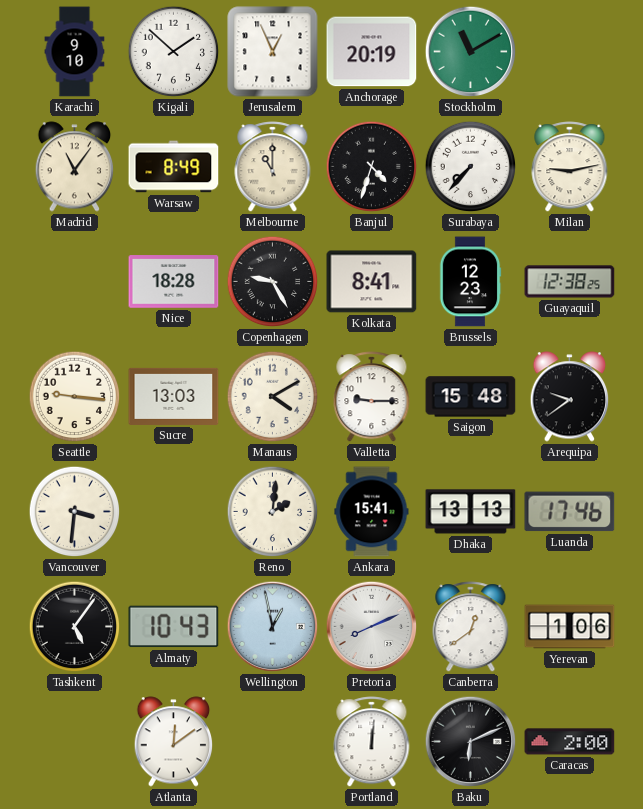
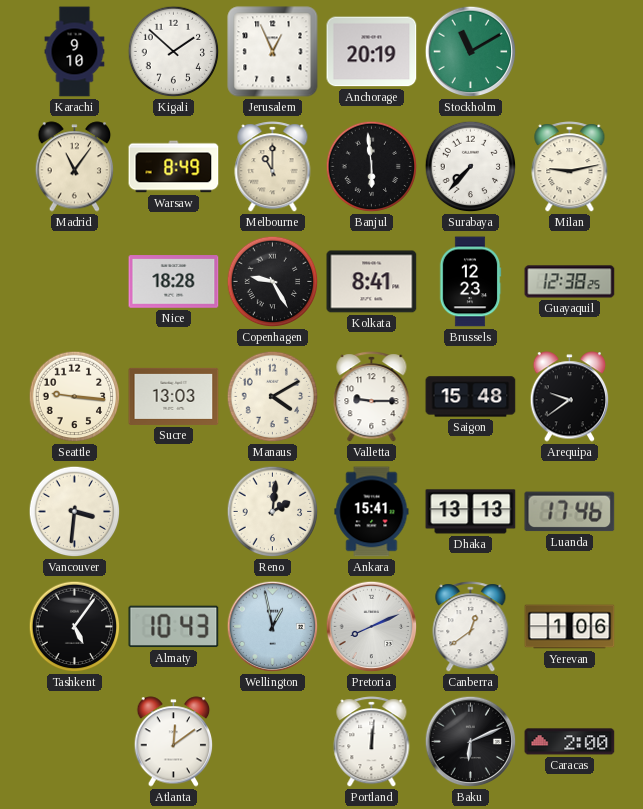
Banjul: 4:33 -> 5:59
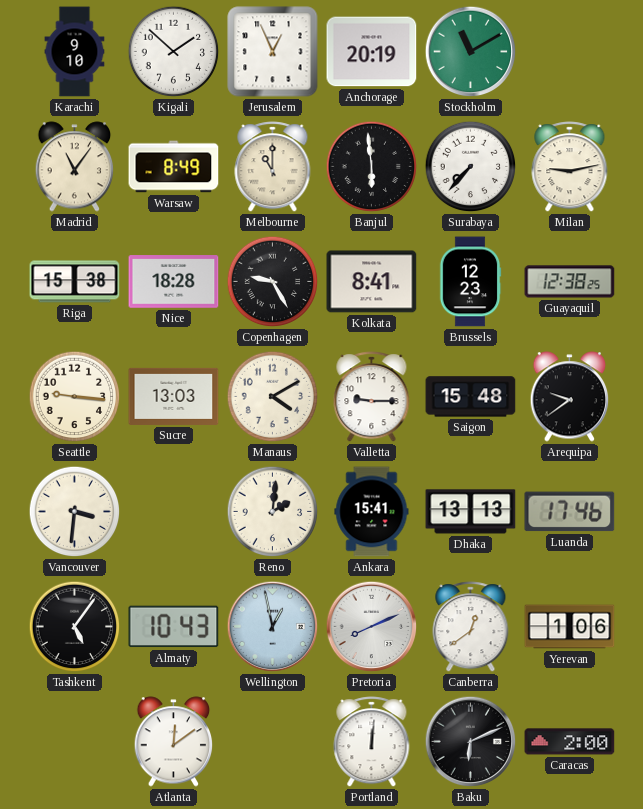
Riga: none -> 15:38
